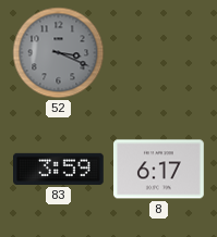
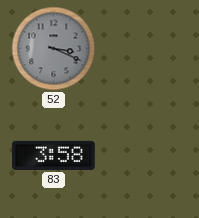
83: 3:59 -> 3:58
8: 6:17 -> none
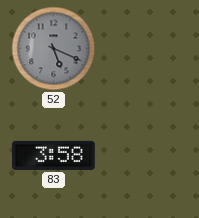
52: 3:19 -> 5:19
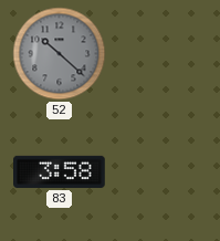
52: 5:19 -> 10:22
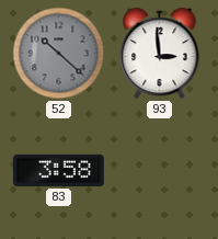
93: none -> 2:59
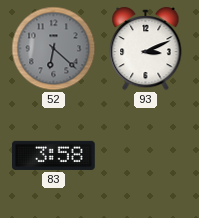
52: 10:22 -> 6:22
93: 2:59 -> 3:11
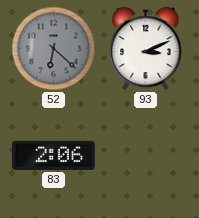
83: 3:58 -> 2:06
